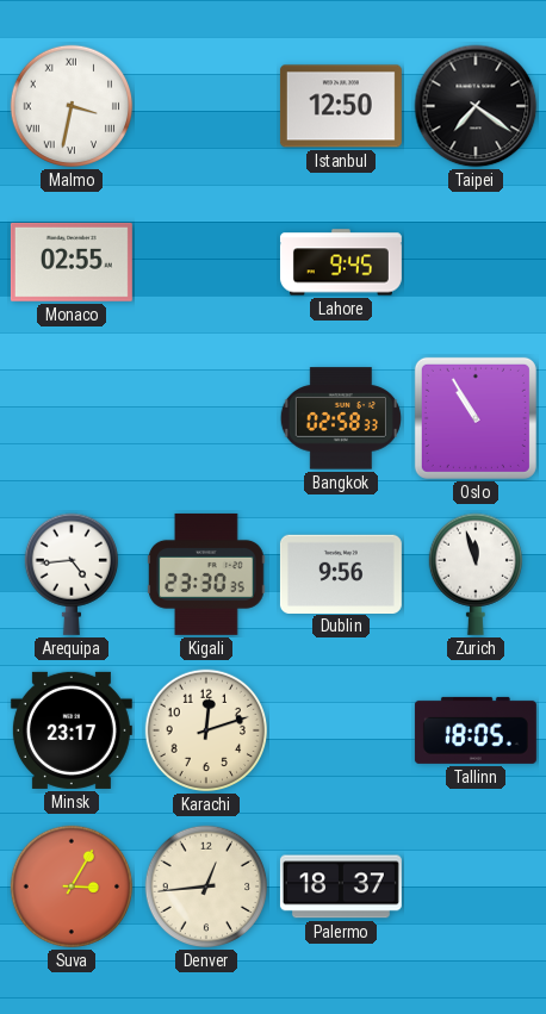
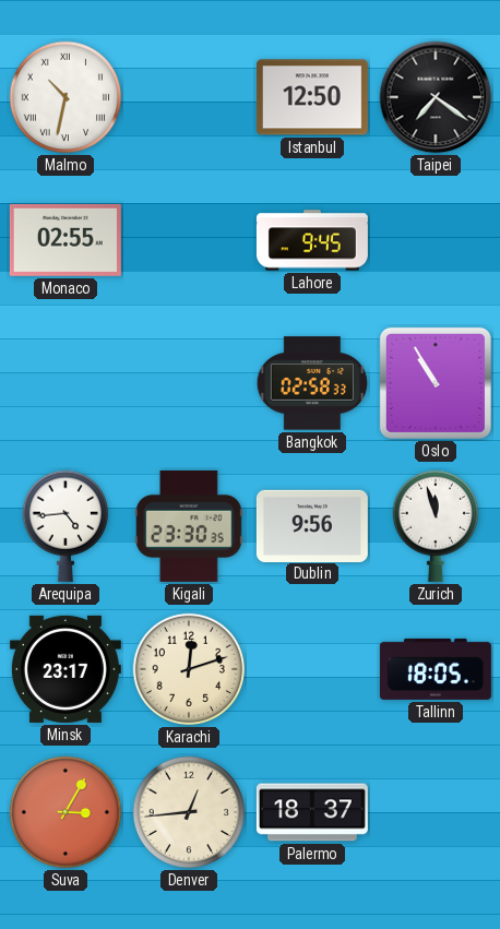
Malmo: 3:32 -> 10:32
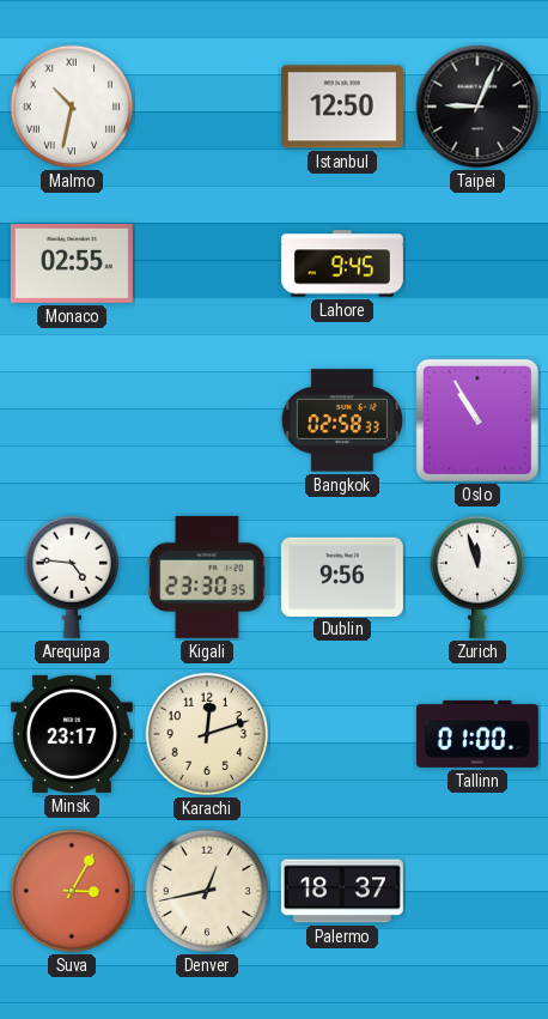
Taipei: 7:21 -> 9:04
Arequipa: 4:44 -> 4:46
Tallinn: 18:05 -> 01:00
Denver: 12:44 -> 12:43
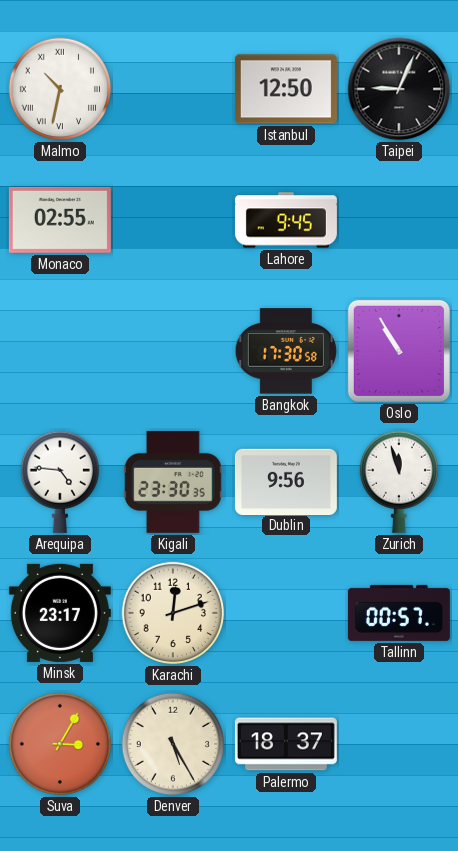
Bangkok: 02:58 -> 17:30
Tallinn: 01:00 -> 00:57
Denver: 12:43 -> 5:25
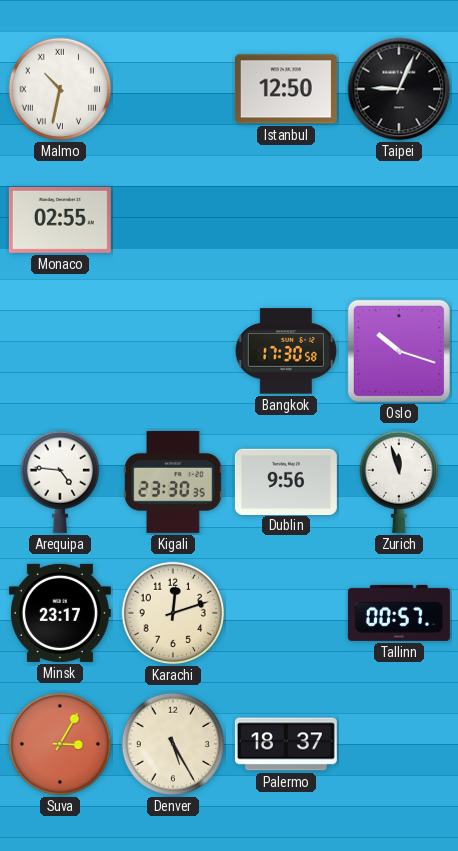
Lahore: 9:45 -> none
Oslo: 10:55 -> 10:18
